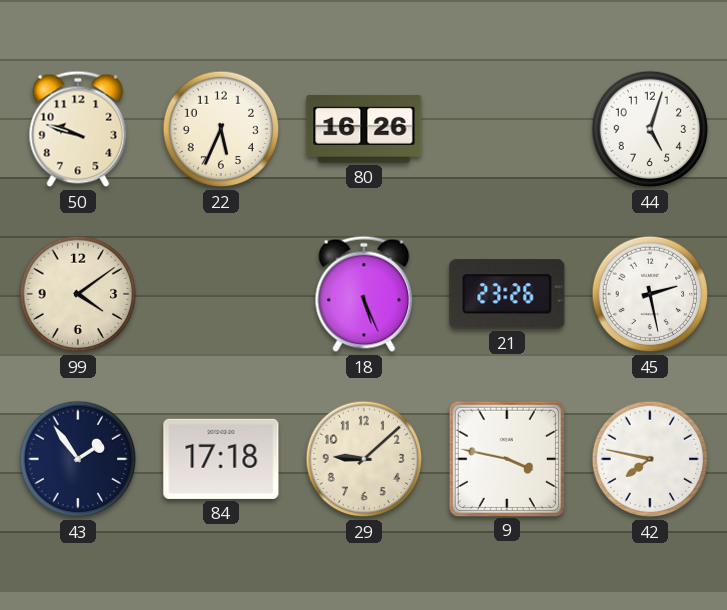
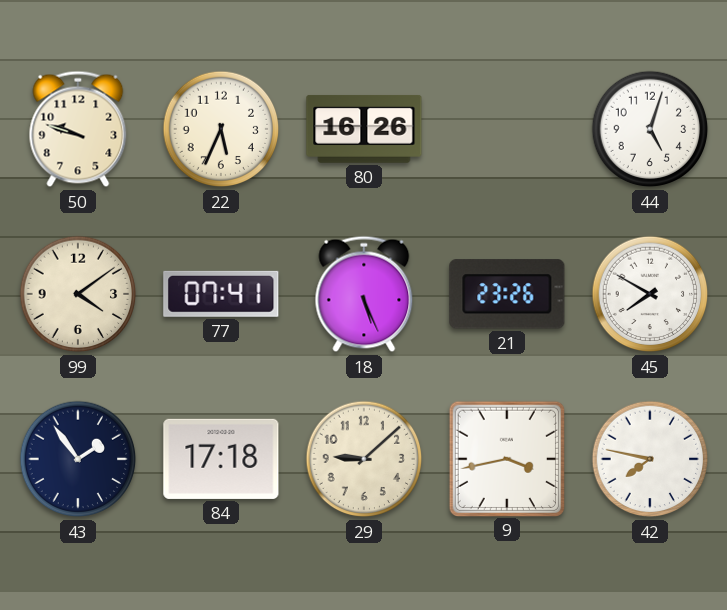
77: none -> 07:41
45: 2:28 -> 7:50
9: 3:47 -> 3:43
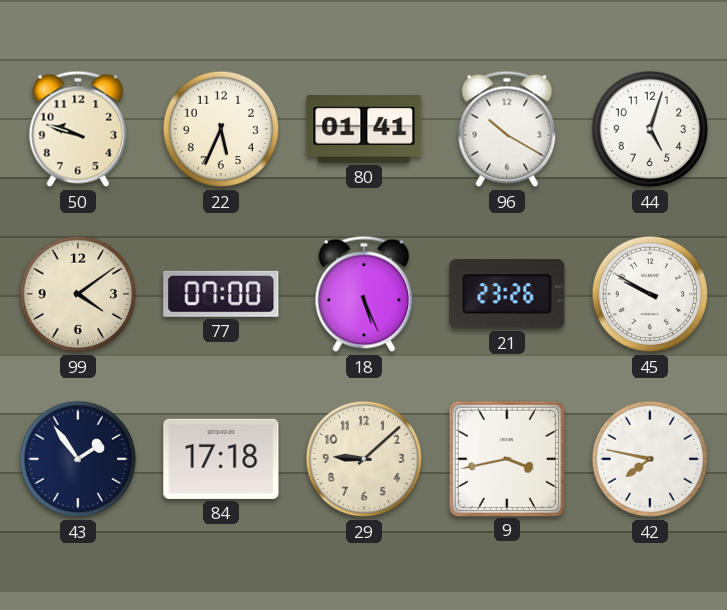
80: 16:26 -> 01:41
96: none -> 10:20
77: 07:41 -> 07:00
45: 7:50 -> 9:50
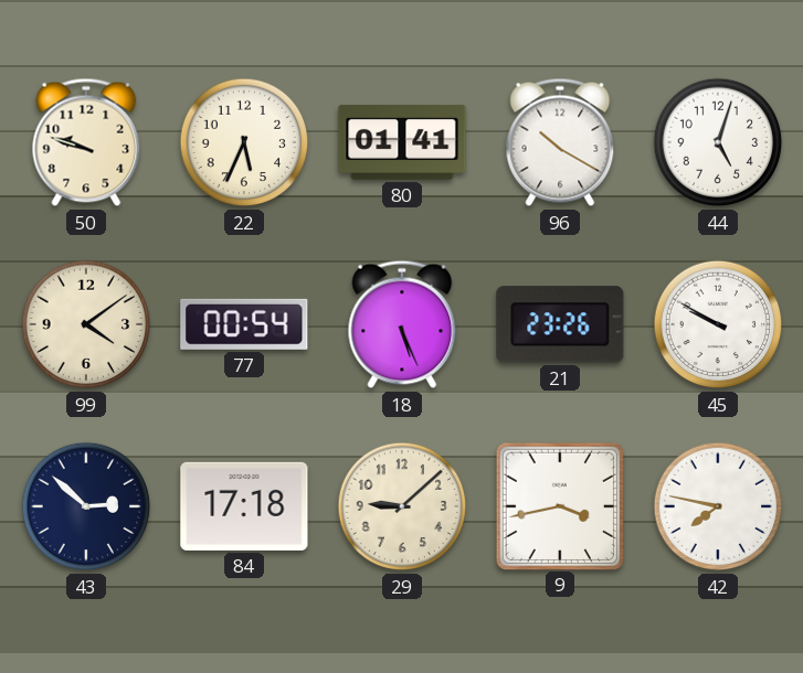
77: 07:00 -> 00:54
43: 1:54 -> 2:52
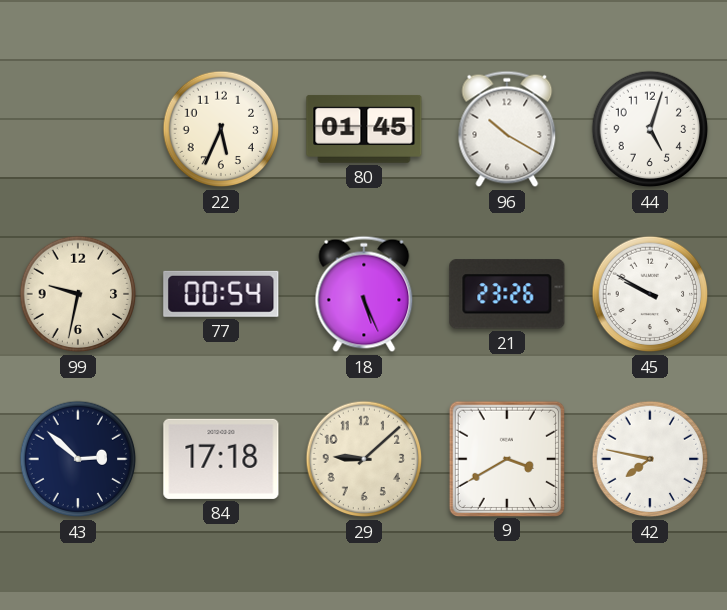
50: 9:48 -> none
80: 01:41 -> 01:45
99: 4:09 -> 9:32
9: 3:43 -> 3:40
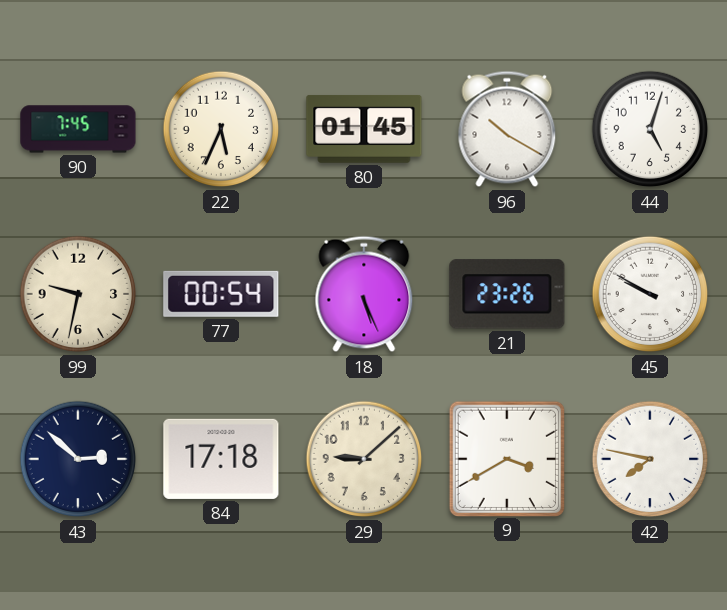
90: none -> 7:45
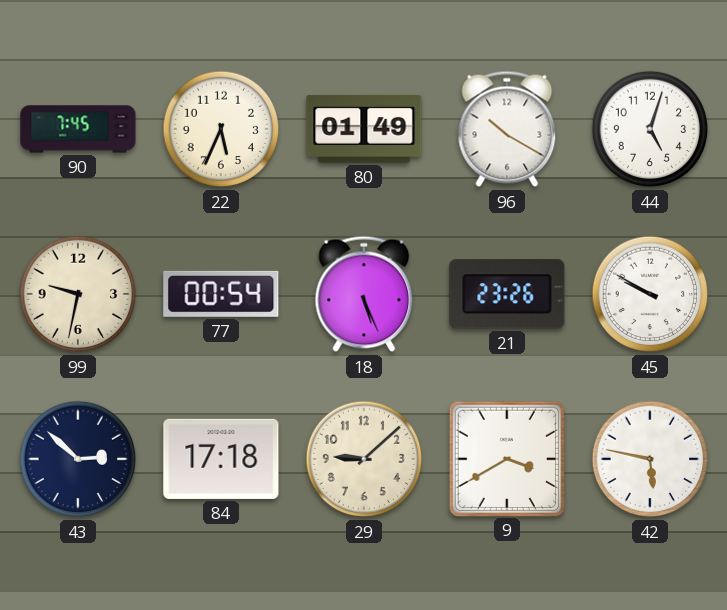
80: 01:45 -> 01:49
42: 7:47 -> 5:47
